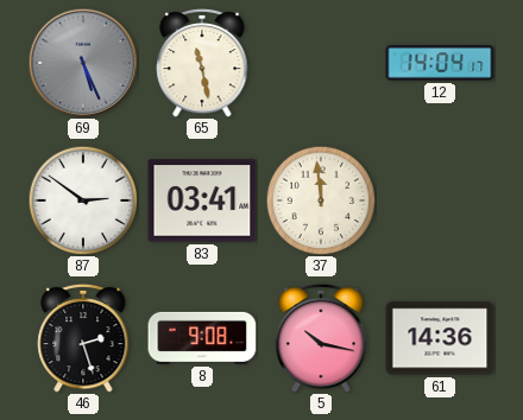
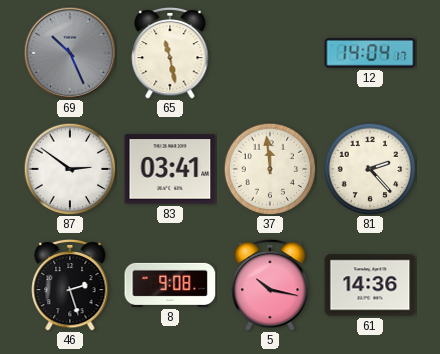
69: 5:26 -> 10:26
81: none -> 2:23
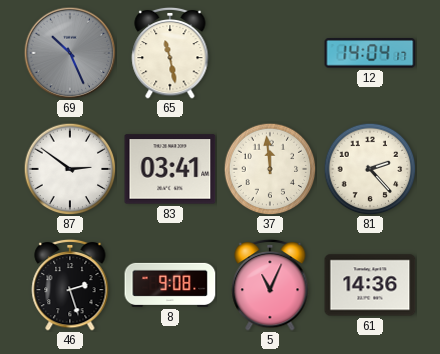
5: 10:17 -> 11:04
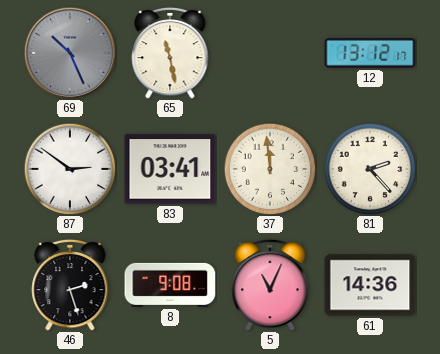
12: 14:04 -> 13:12
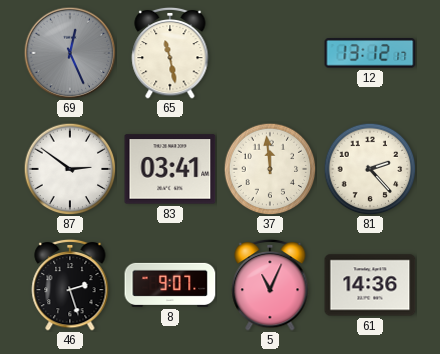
69: 10:26 -> 12:26
8: 9:08 -> 9:07
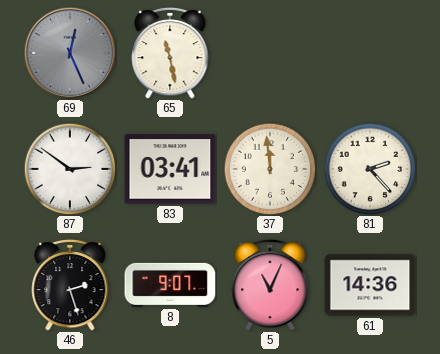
12: 13:12 -> none
